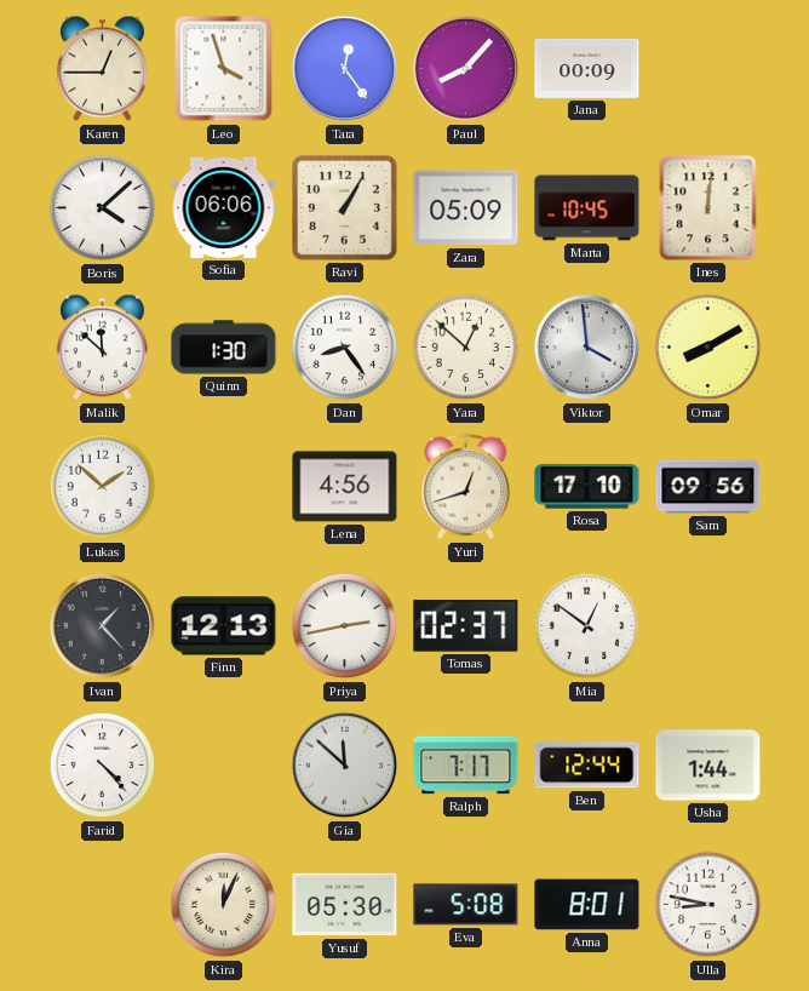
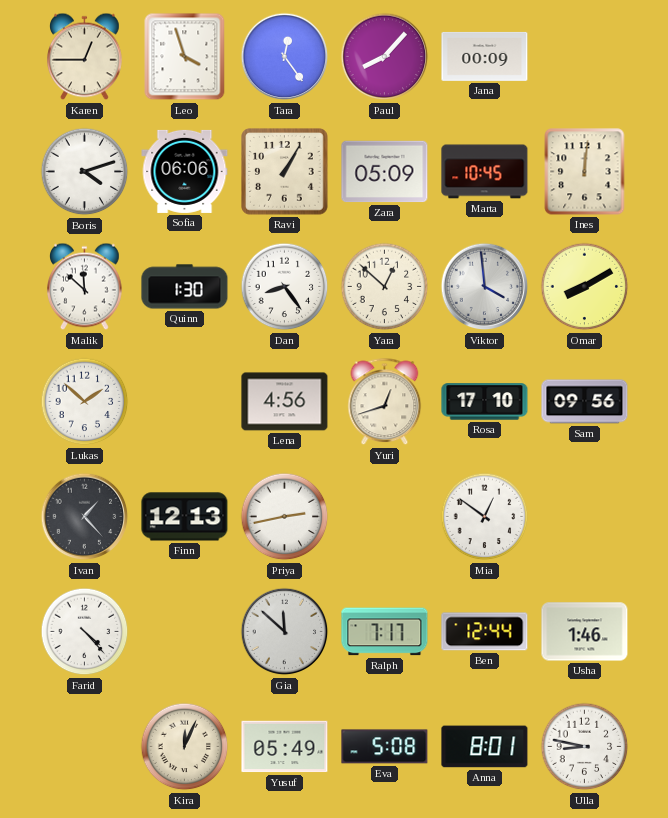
Boris: 4:08 -> 4:12
Tomas: 02:37 -> none
Usha: 1:44 -> 1:46
Yusuf: 05:30 -> 05:49
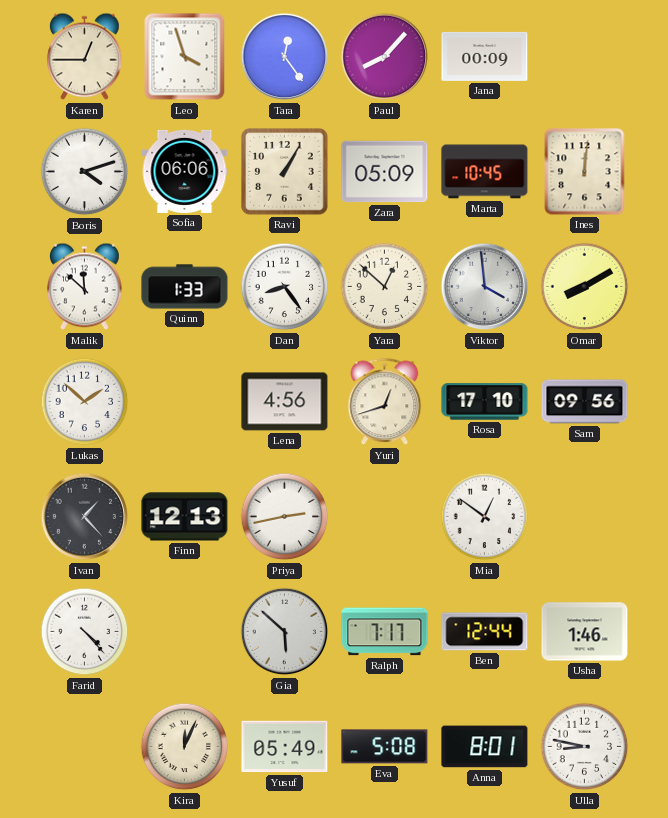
Quinn: 1:30 -> 1:33
Gia: 11:52 -> 5:52
